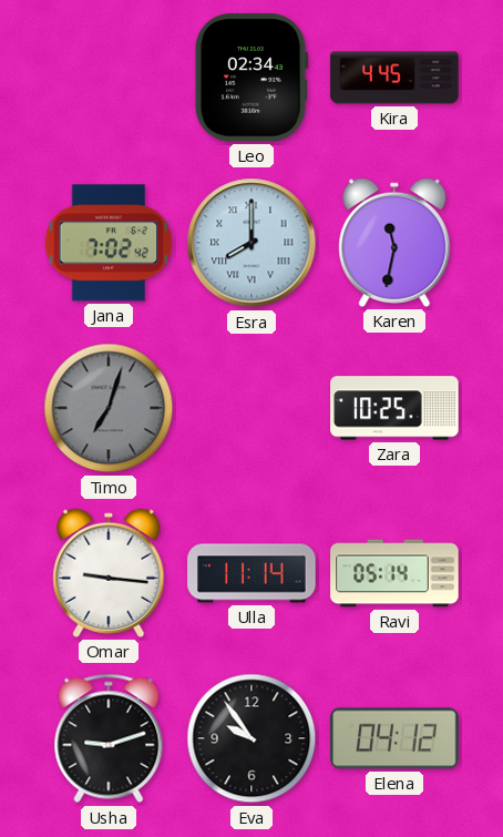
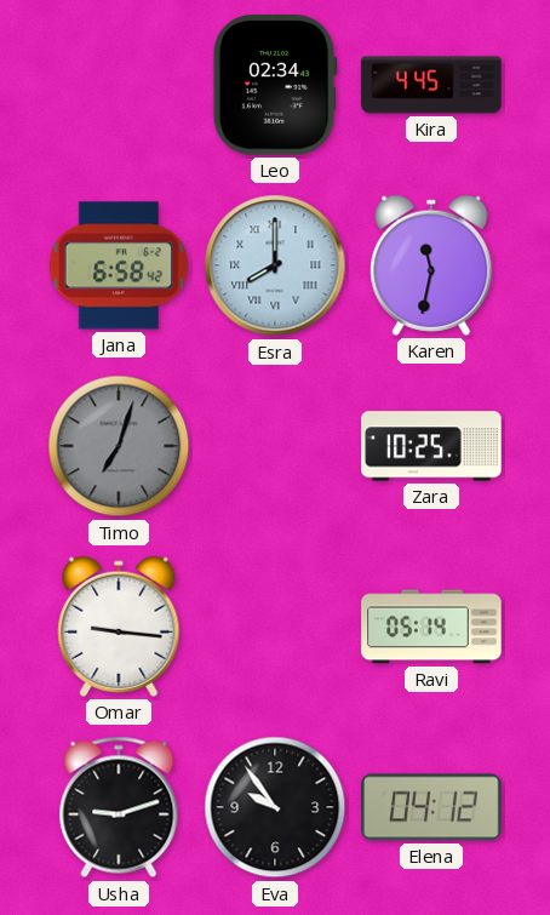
Jana: 7:02 -> 6:58
Ulla: 11:14 -> none
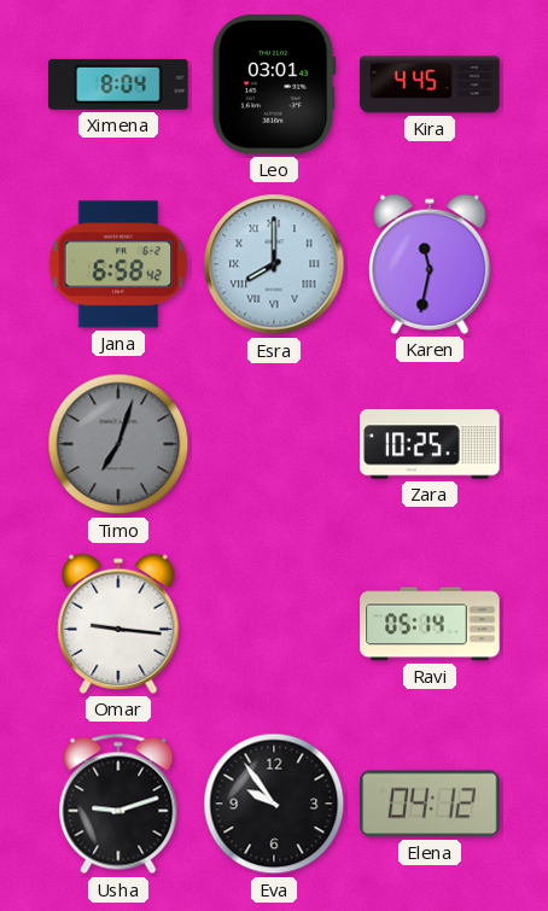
Ximena: none -> 8:04
Leo: 02:34 -> 03:01
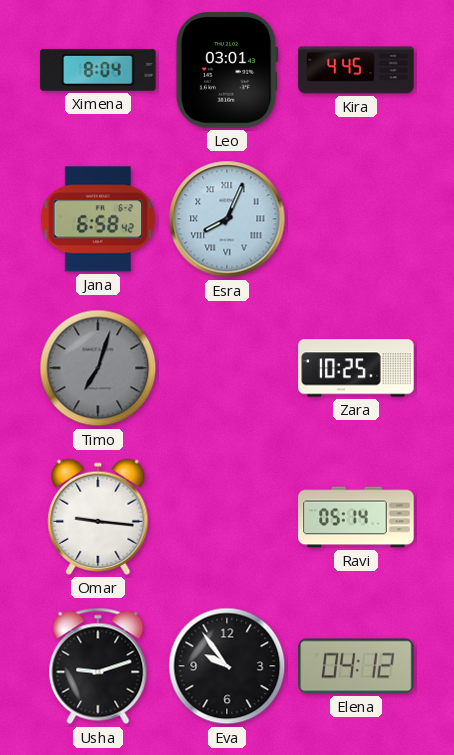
Esra: 8:00 -> 8:04
Karen: 11:32 -> none
